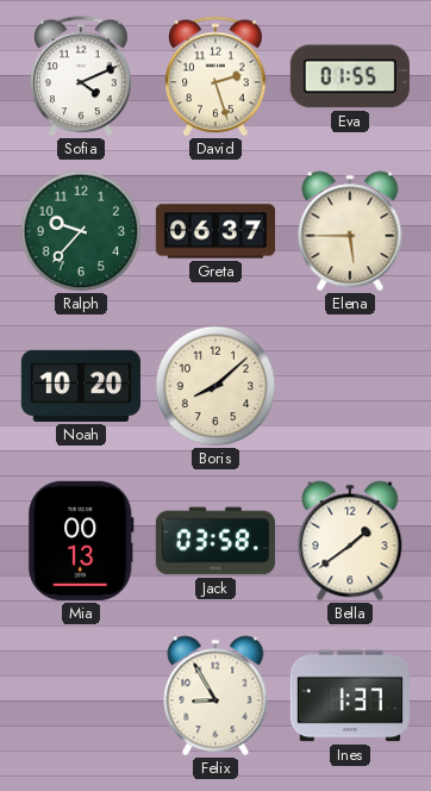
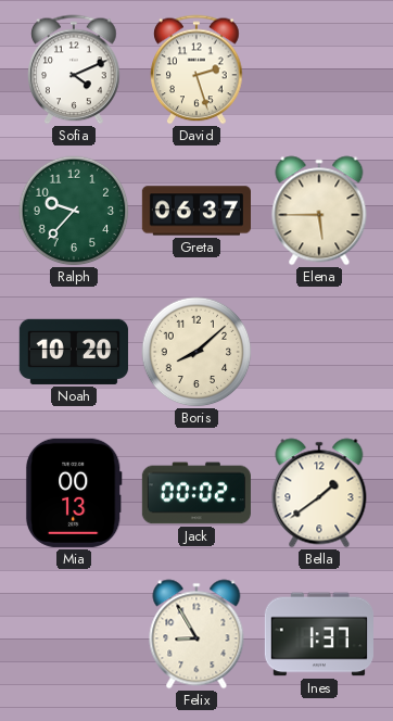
Eva: 01:55 -> none
Jack: 03:58 -> 00:02
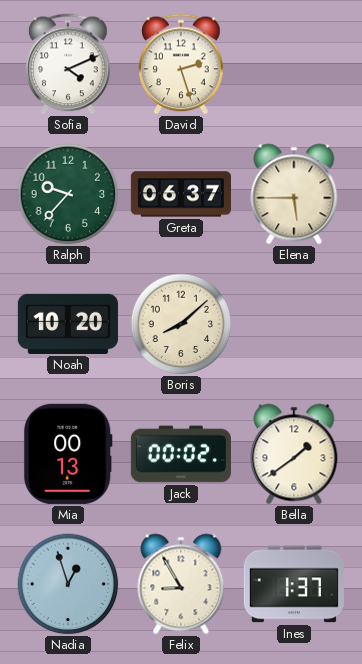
Nadia: none -> 12:57
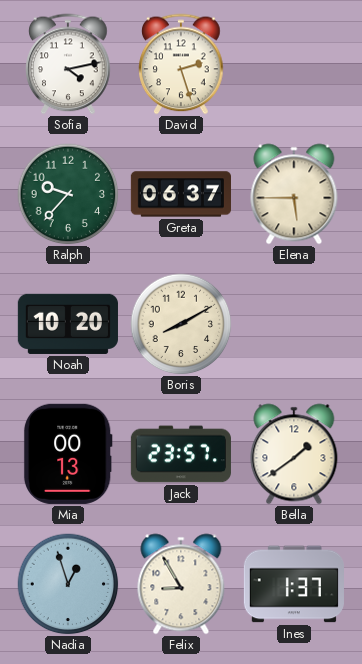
Sofia: 4:11 -> 4:13
Boris: 8:08 -> 8:10
Jack: 00:02 -> 23:57
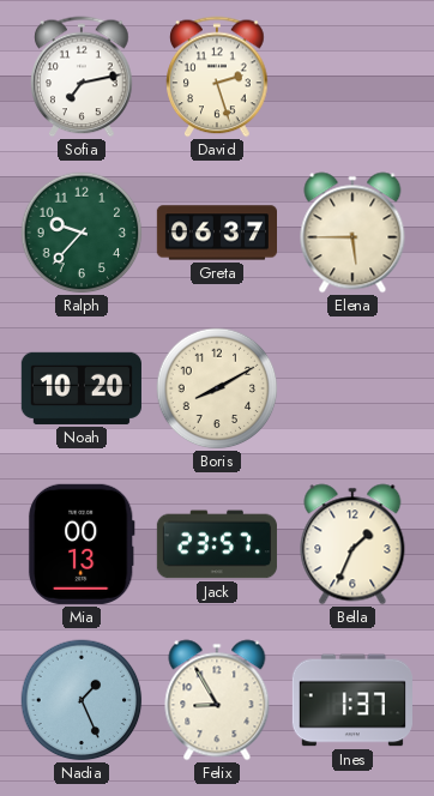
Sofia: 4:13 -> 7:13
Bella: 1:39 -> 1:34
Nadia: 12:57 -> 1:26
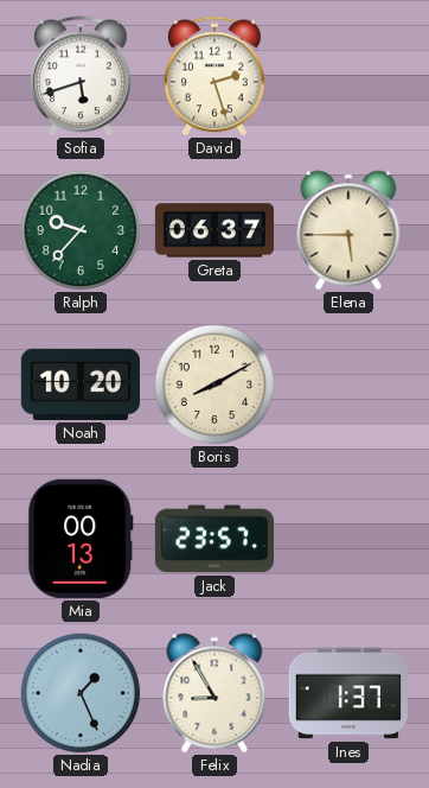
Sofia: 7:13 -> 5:42
Bella: 1:34 -> none
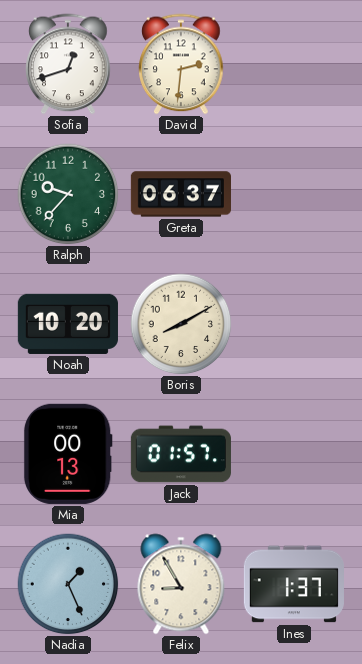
Sofia: 5:42 -> 12:42
David: 2:27 -> 2:31
Elena: 5:45 -> none
Jack: 23:57 -> 01:57
